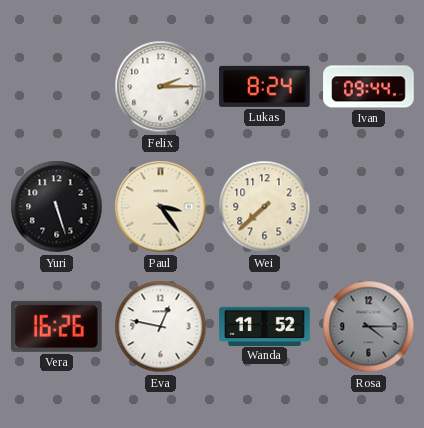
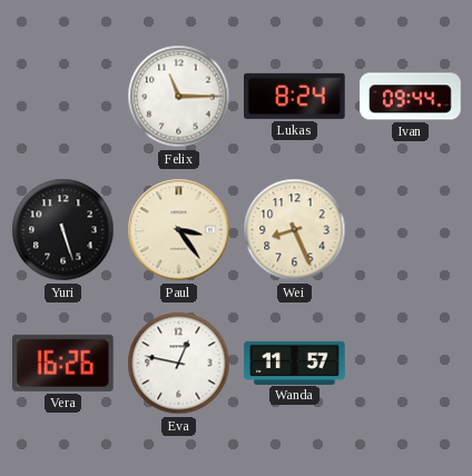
Felix: 2:15 -> 11:15
Wei: 7:38 -> 8:26
Wanda: 11:52 -> 11:57
Rosa: 4:15 -> none
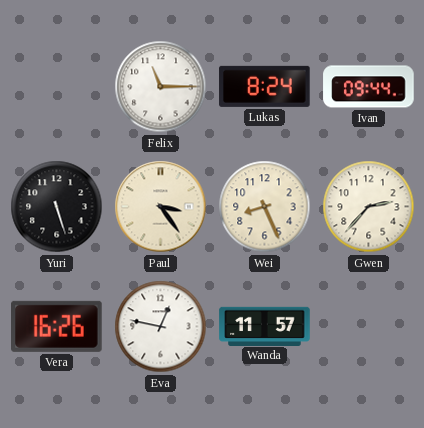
Gwen: none -> 2:37
